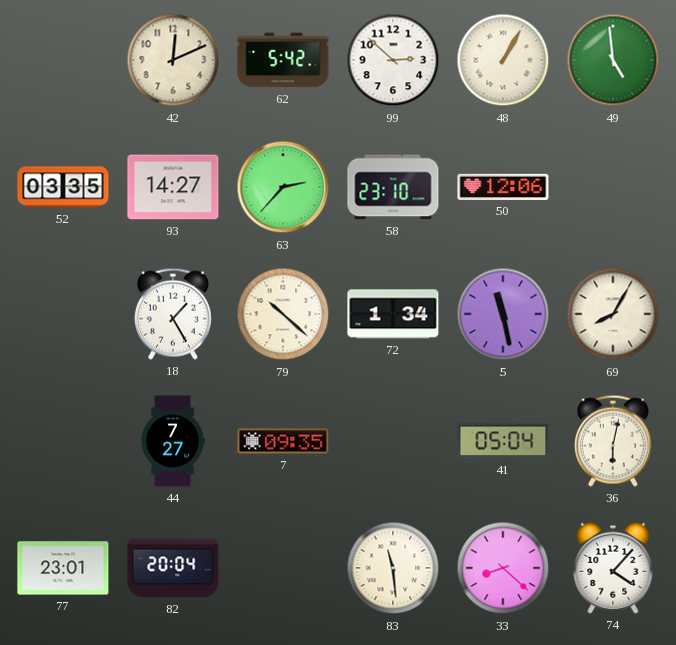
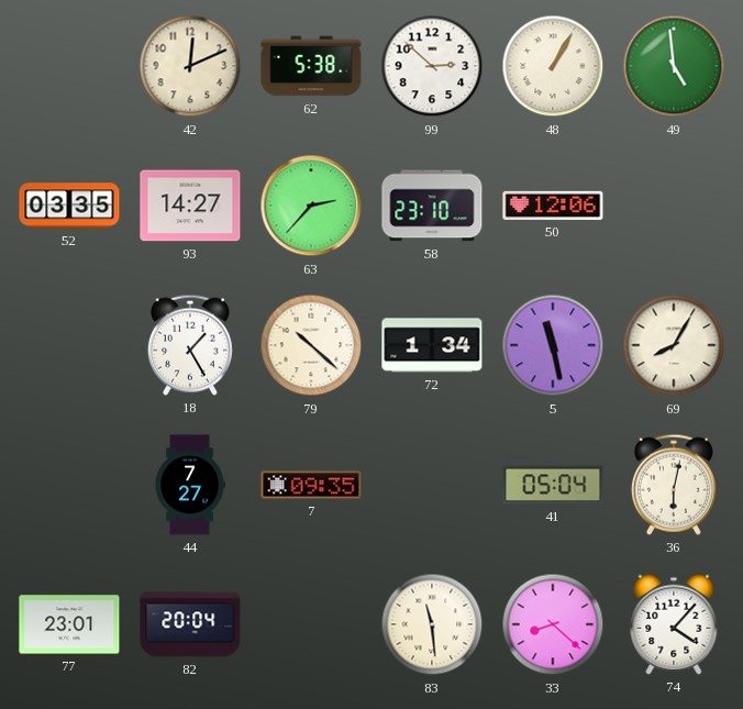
62: 5:42 -> 5:38
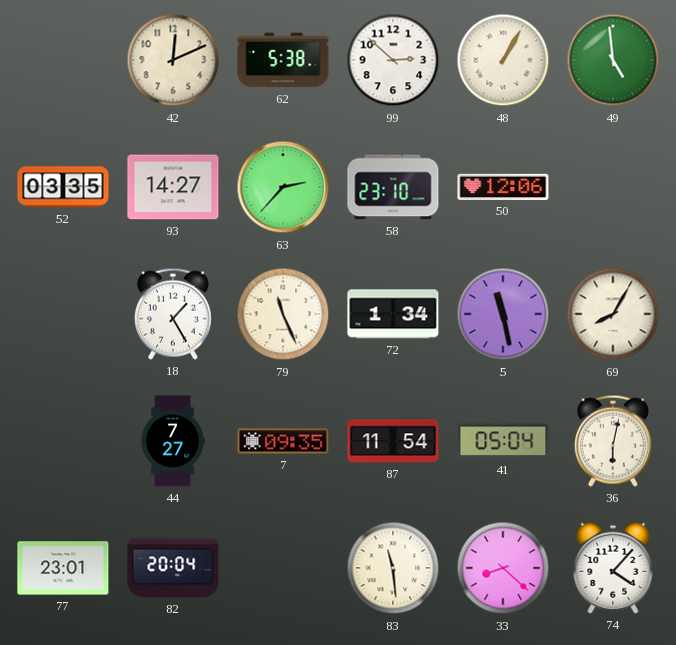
79: 10:22 -> 11:26
87: none -> 11:54
